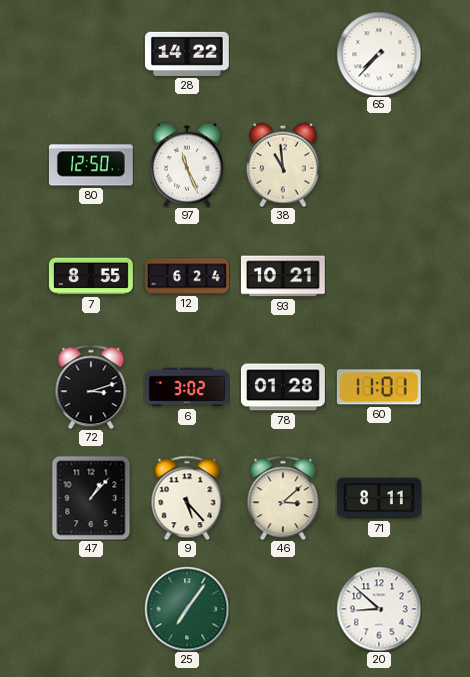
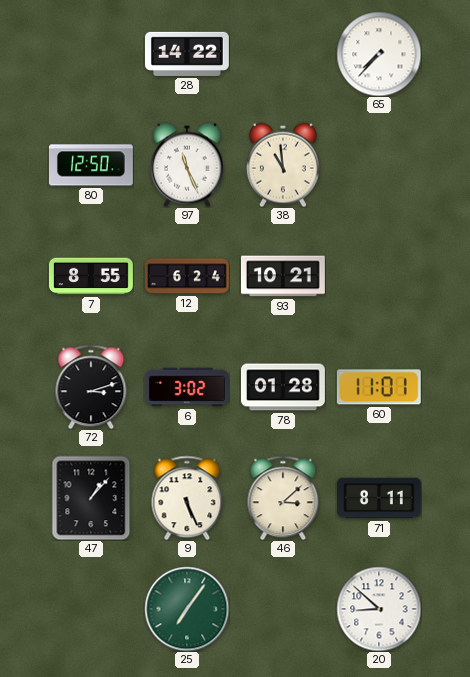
9: 5:23 -> 5:26
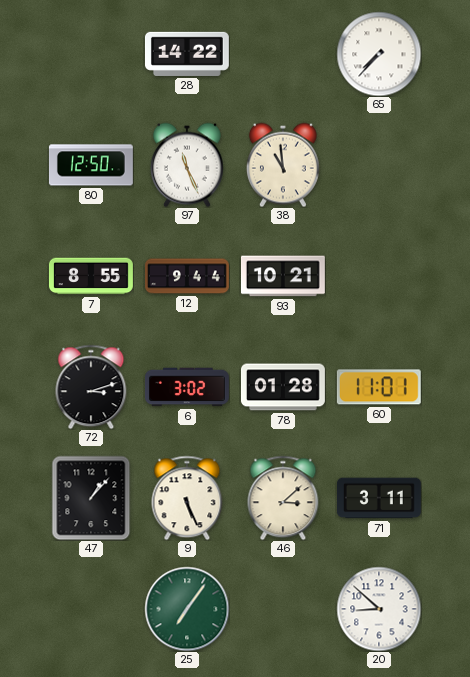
12: 6:24 -> 9:44
71: 8:11 -> 3:11
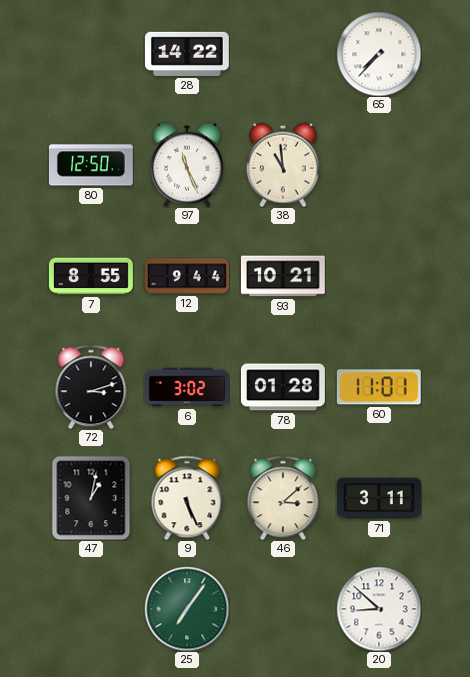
47: 1:07 -> 1:02
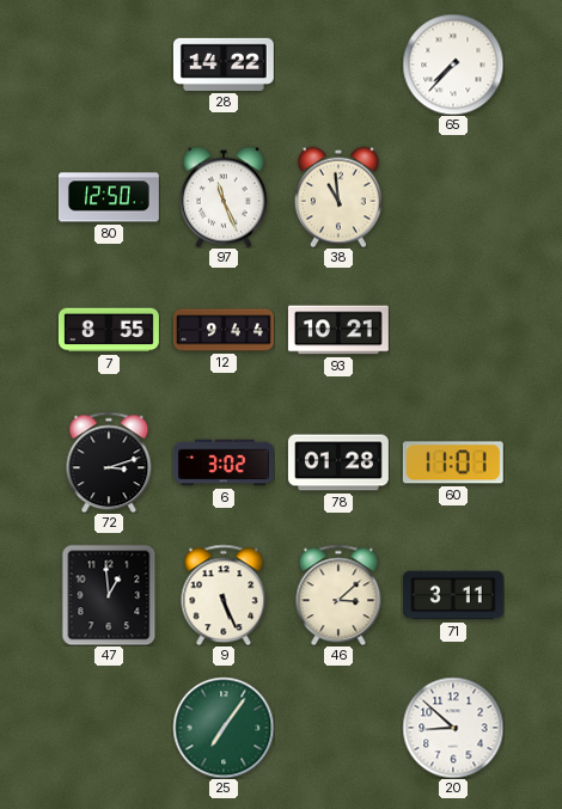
47: 1:02 -> 12:59
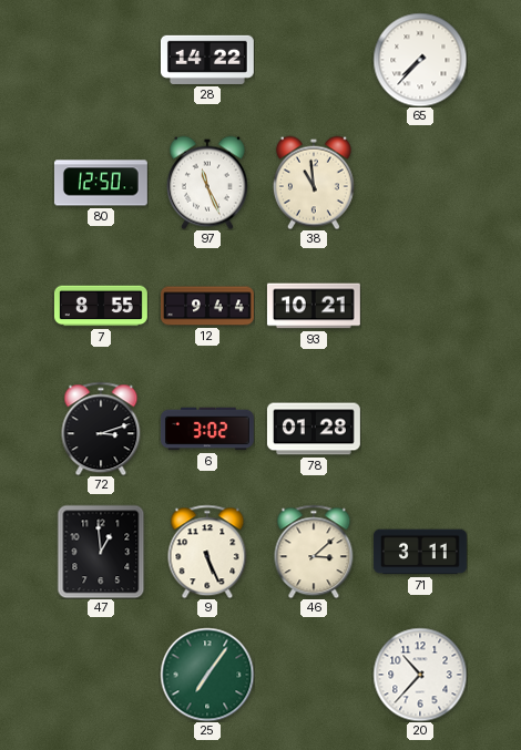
60: 11:01 -> none
20: 8:52 -> 10:37
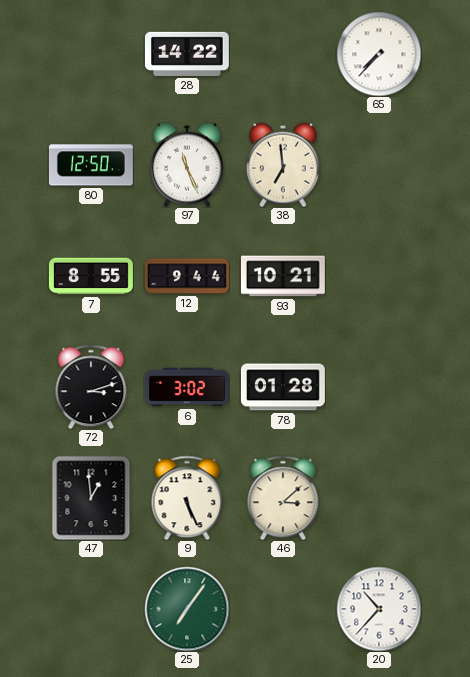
38: 10:59 -> 6:59
71: 3:11 -> none
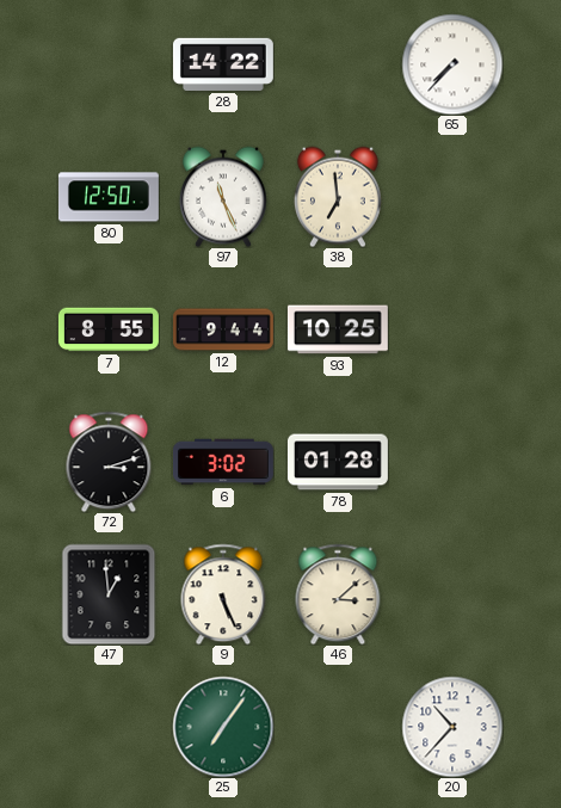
93: 10:21 -> 10:25
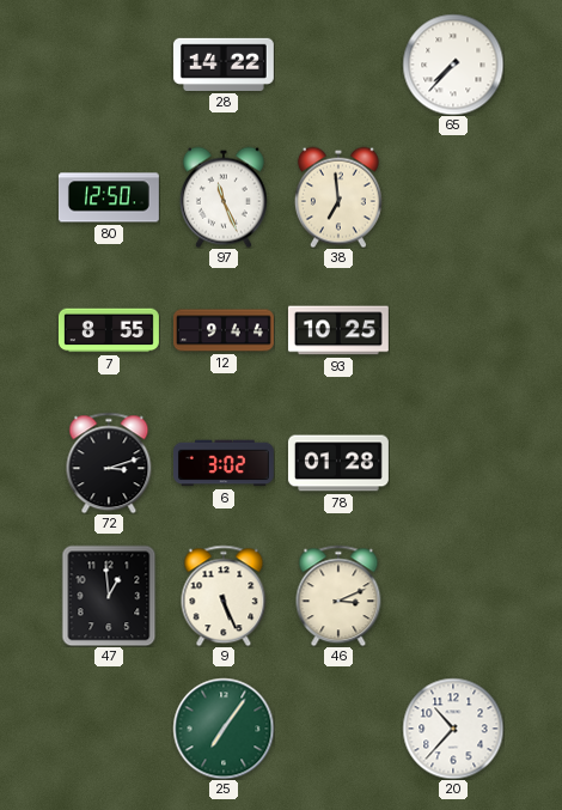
46: 3:08 -> 3:11
